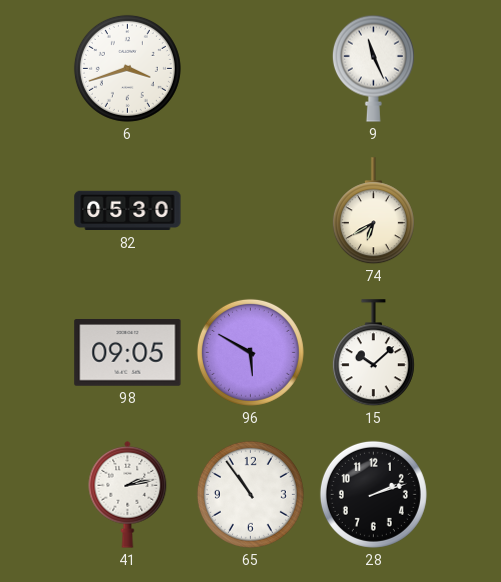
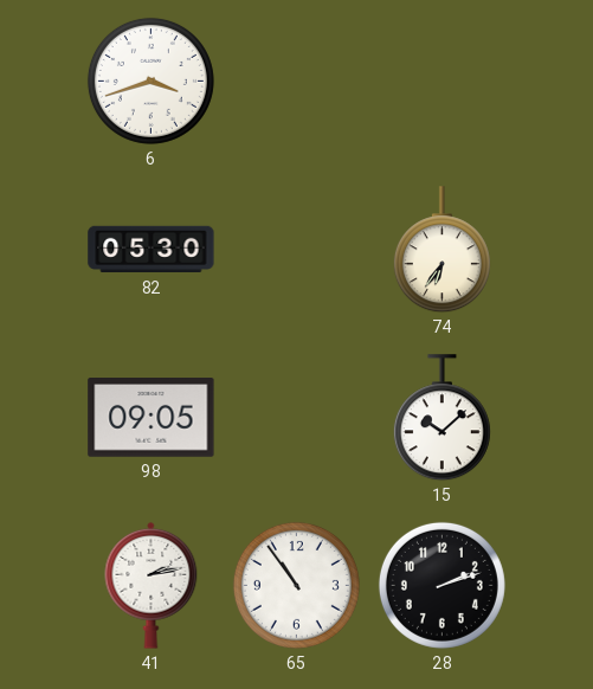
9: 11:26 -> none
74: 6:40 -> 6:36
96: 5:50 -> none
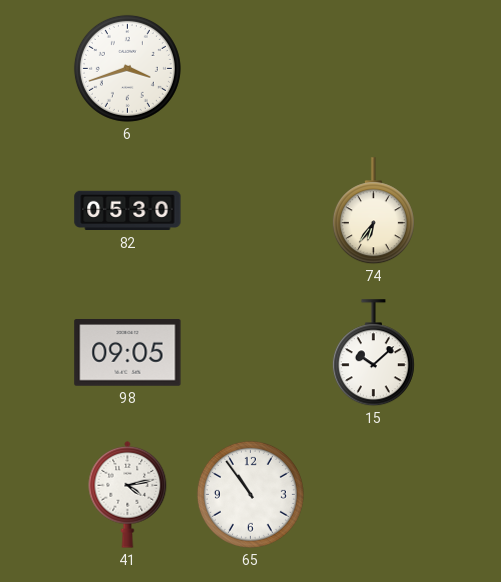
41: 2:13 -> 4:13
28: 2:12 -> none
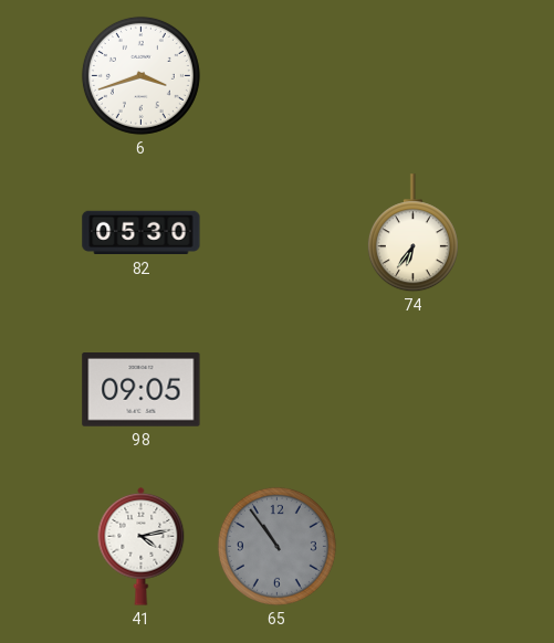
15: 10:08 -> none
65 dial: white -> grey
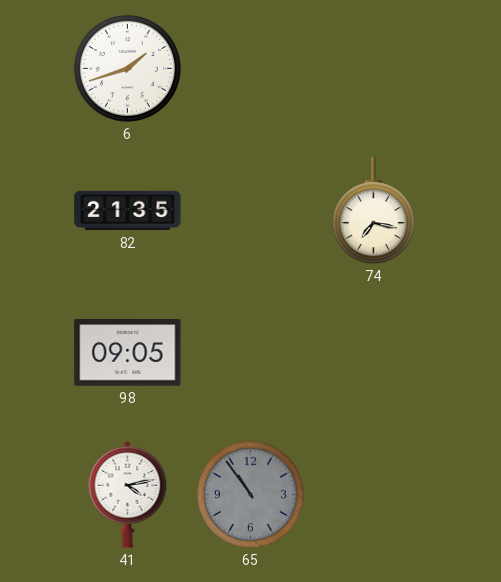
6: 3:42 -> 1:42
82: 05:30 -> 21:35
74: 6:36 -> 7:17
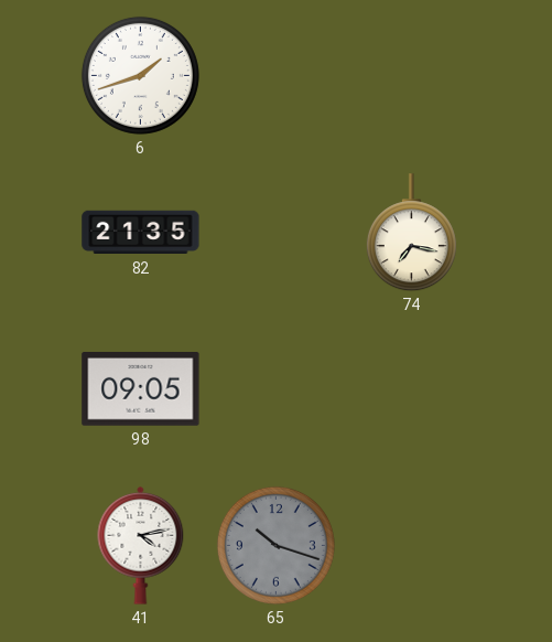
65: 10:54 -> 10:18
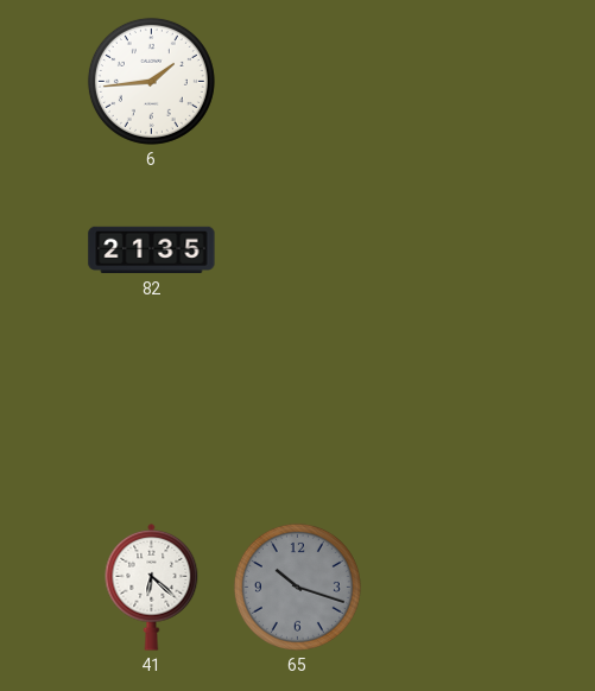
6: 1:42 -> 1:44
74: 7:17 -> none
98: 09:05 -> none
41: 4:13 -> 6:22
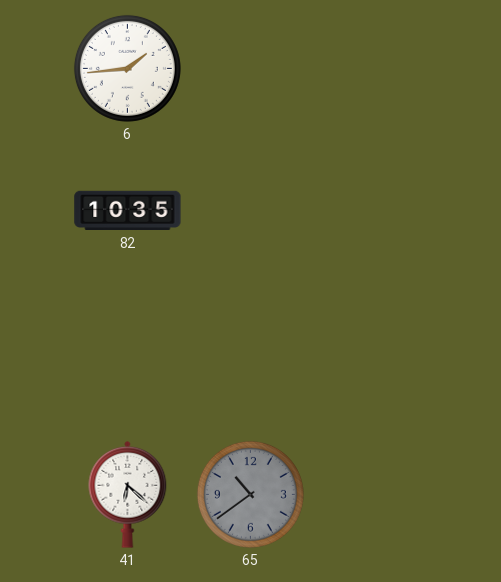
82: 21:35 -> 10:35
65: 10:18 -> 10:39
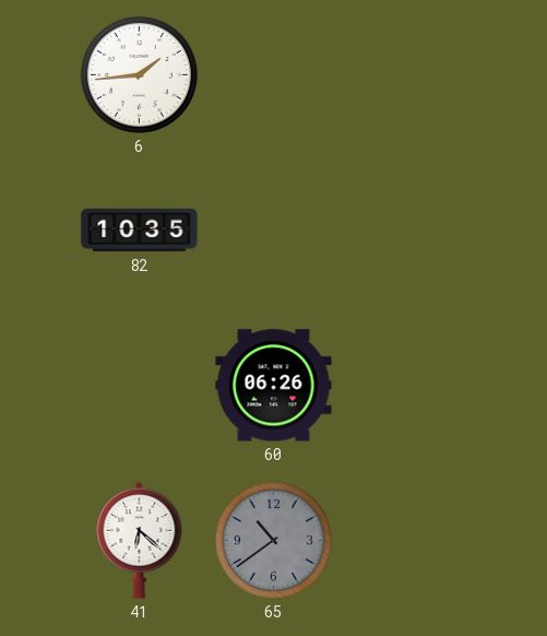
60: none -> 06:26
